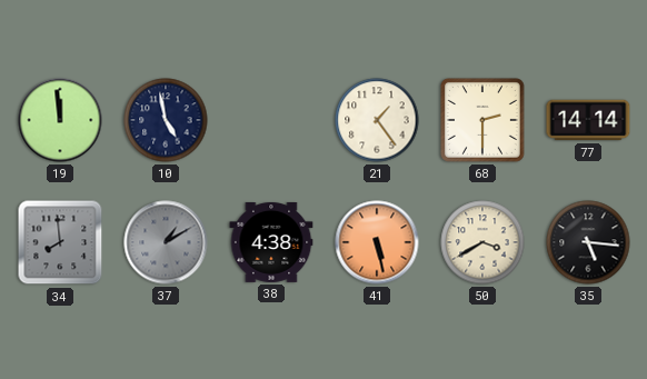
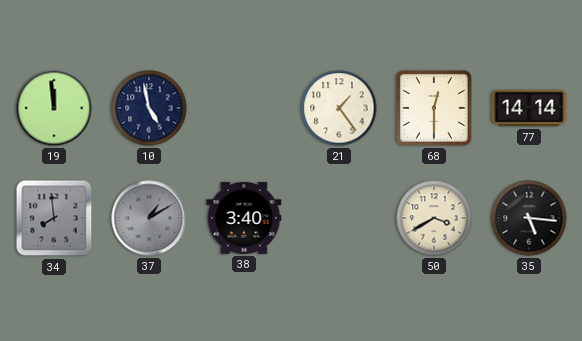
68: 2:30 -> 12:30
38: 4:38 -> 3:40
41: 5:28 -> none
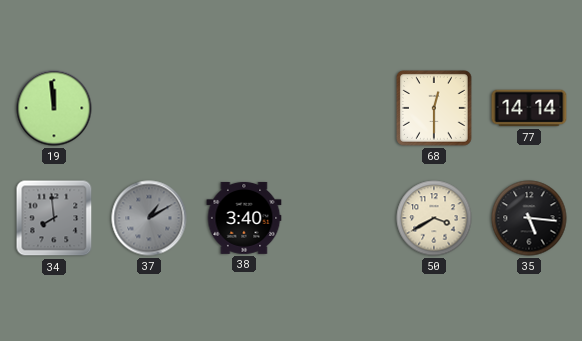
10: 4:58 -> none
21: 1:24 -> none
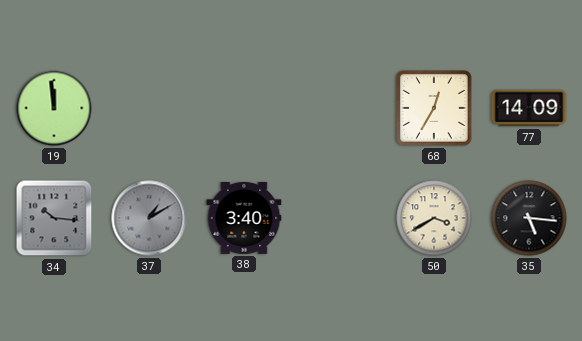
68: 12:30 -> 12:35
77: 14:14 -> 14:09
34: 7:59 -> 10:16
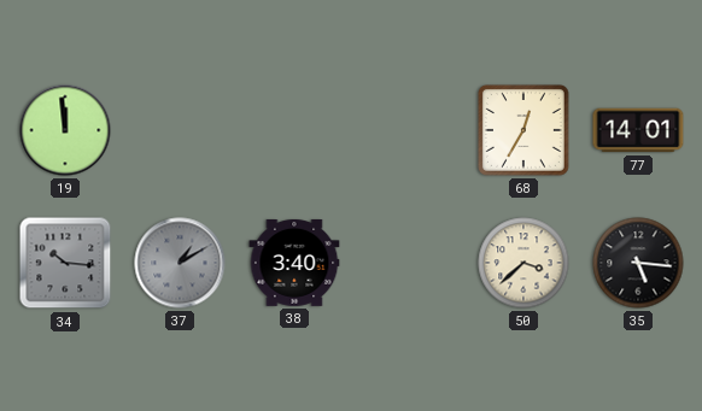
77: 14:09 -> 14:01
50: 3:40 -> 3:38
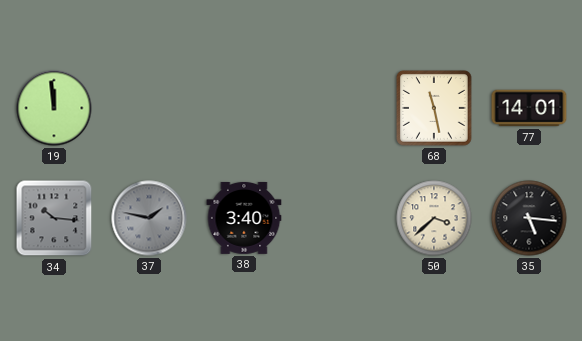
68: 12:35 -> 11:28
37: 1:10 -> 1:47
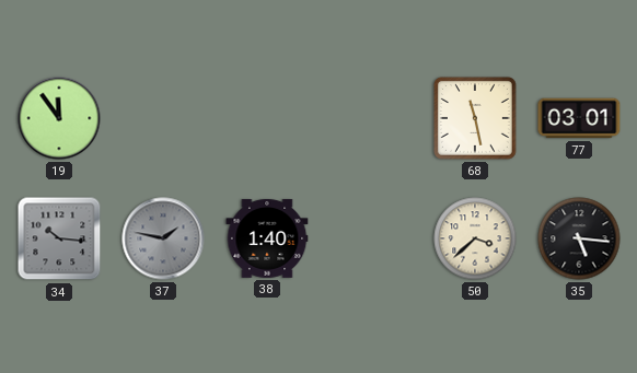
19: 11:59 -> 11:54
77: 14:01 -> 03:01
38: 3:40 -> 1:40
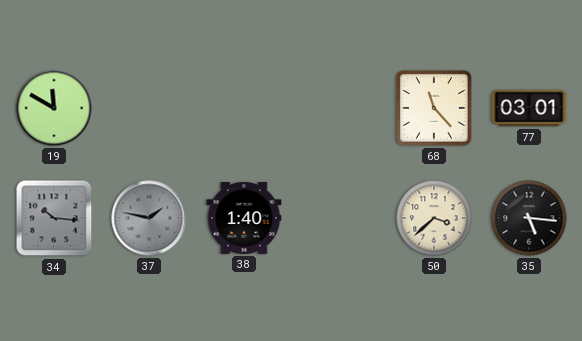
19: 11:54 -> 11:50
68: 11:28 -> 11:23
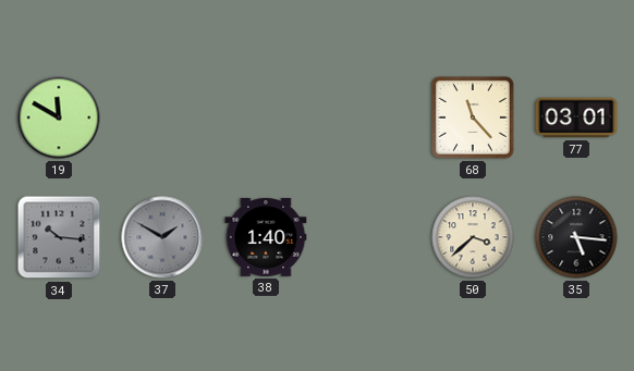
37: 1:47 -> 1:50
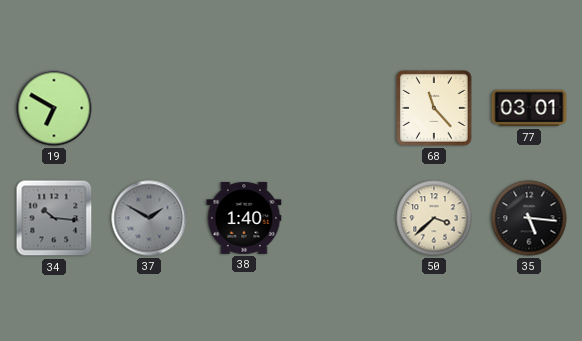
19: 11:50 -> 6:50
